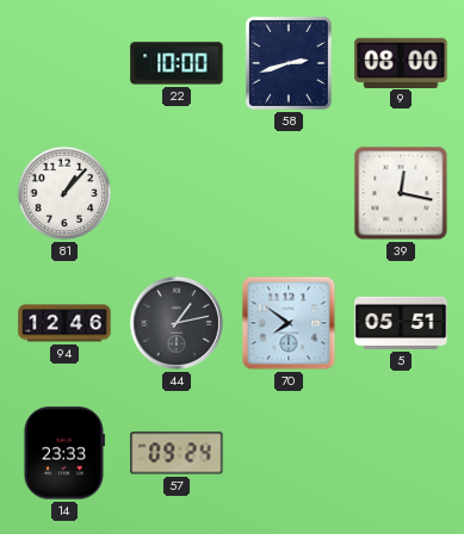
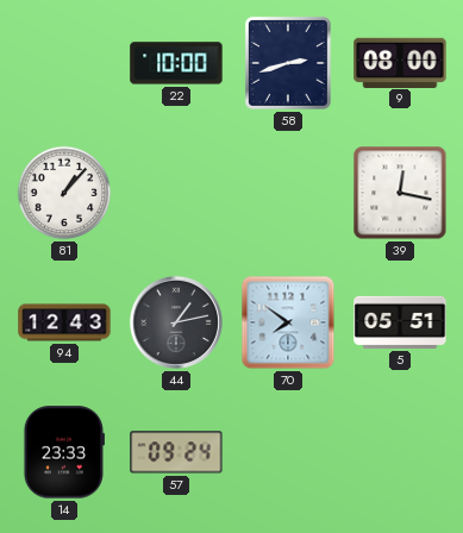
94: 12:46 -> 12:43
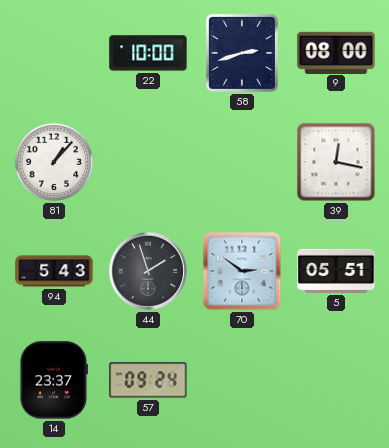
94: 12:43 -> 5:43
44: 1:13 -> 1:57
70: 7:51 -> 2:51
14: 23:33 -> 23:37
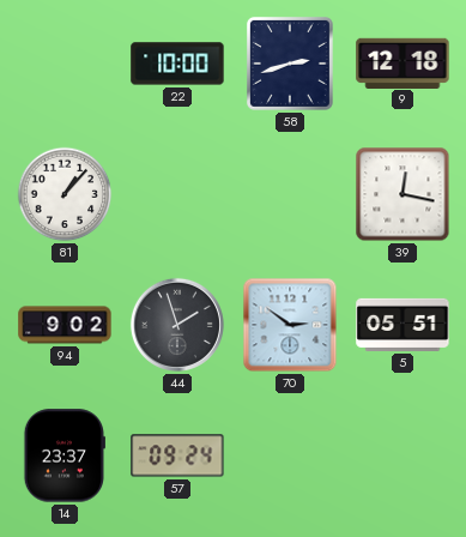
9: 08:00 -> 12:18
94: 5:43 -> 9:02
